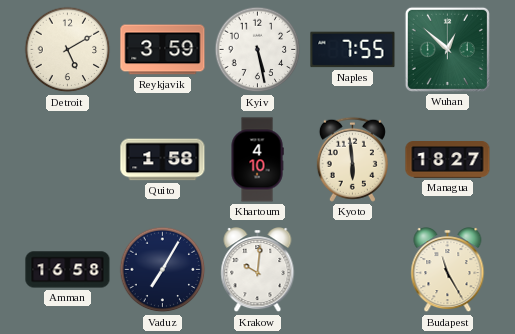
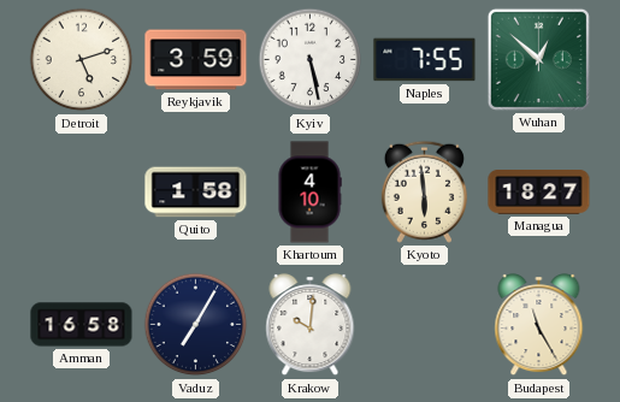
Detroit: 5:10 -> 5:12
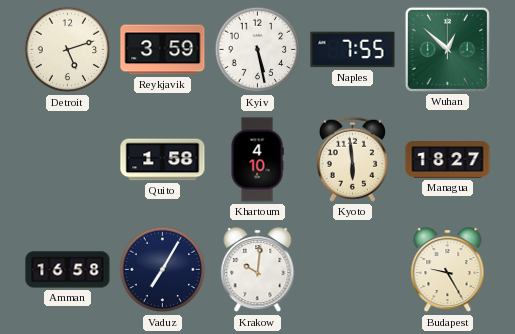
Budapest: 11:25 -> 9:25
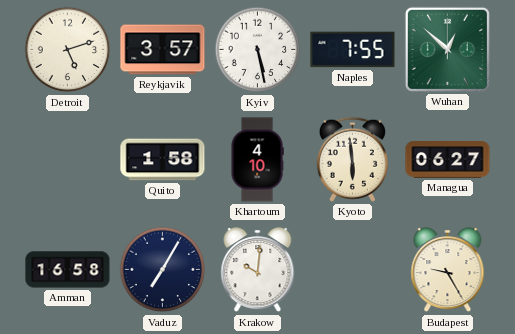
Reykjavik: 3:59 -> 3:57
Managua: 18:27 -> 06:27
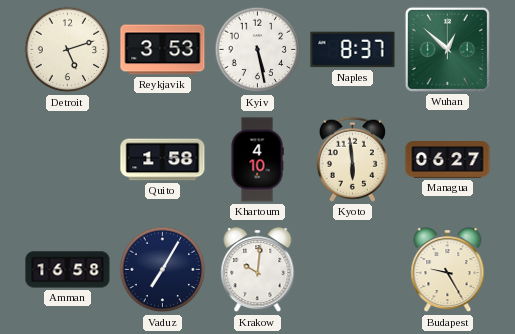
Reykjavik: 3:57 -> 3:53
Naples: 7:55 -> 8:37
